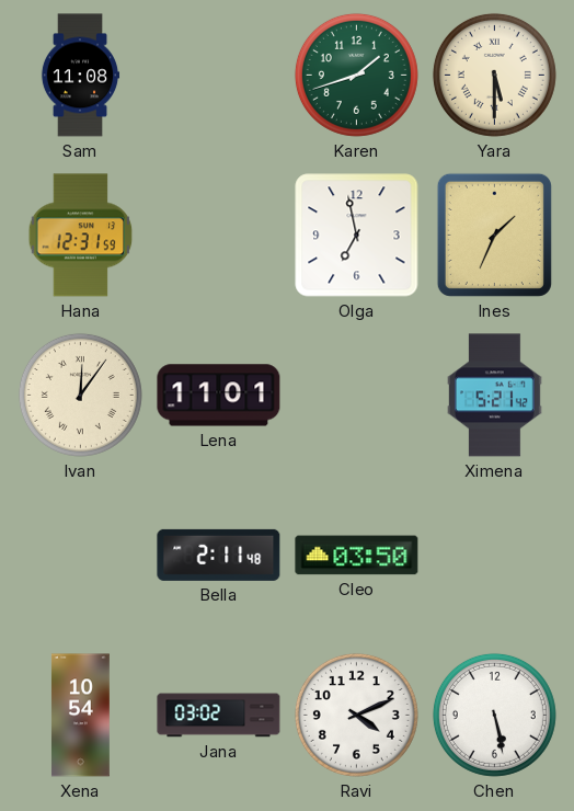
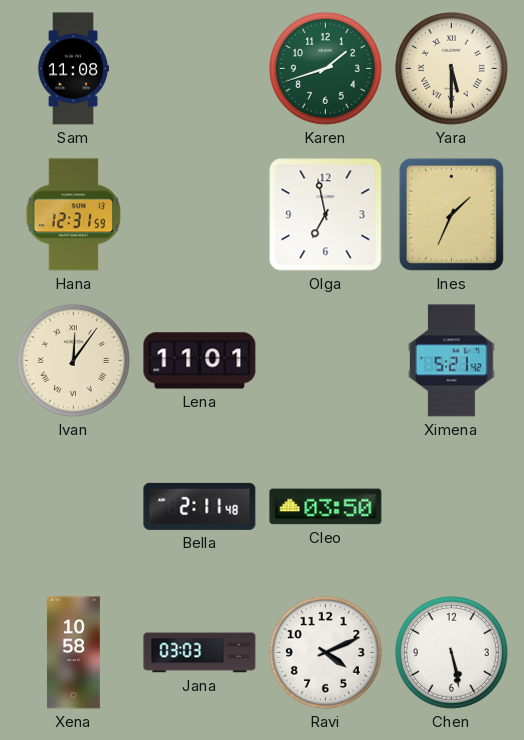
Xena: 10:54 -> 10:58
Jana: 03:02 -> 03:03
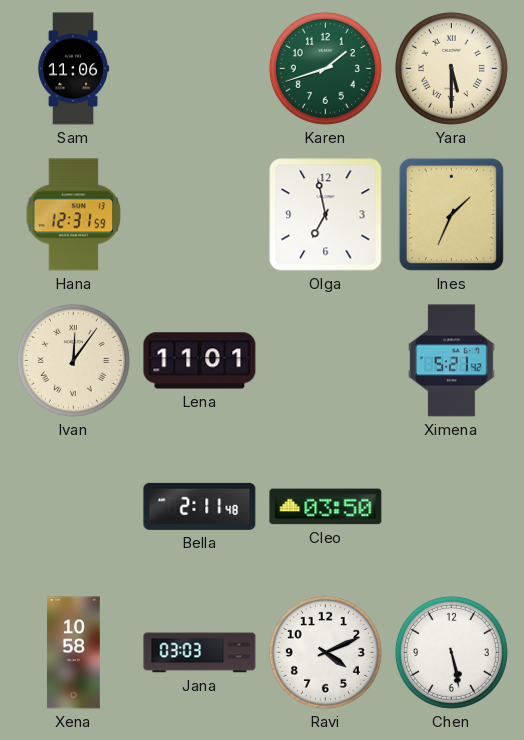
Sam: 11:08 -> 11:06
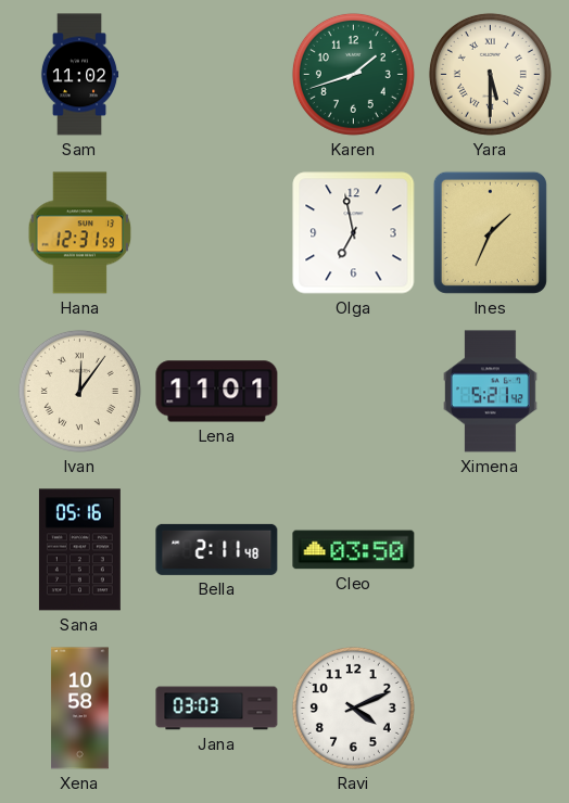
Sam: 11:06 -> 11:02
Sana: none -> 05:16
Chen: 5:28 -> none
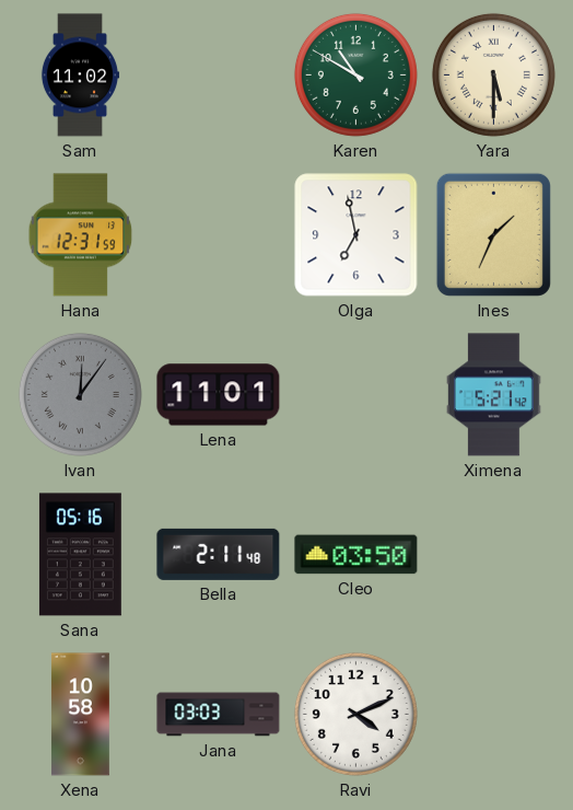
Karen: 1:42 -> 10:50
Ivan dial: cream -> grey
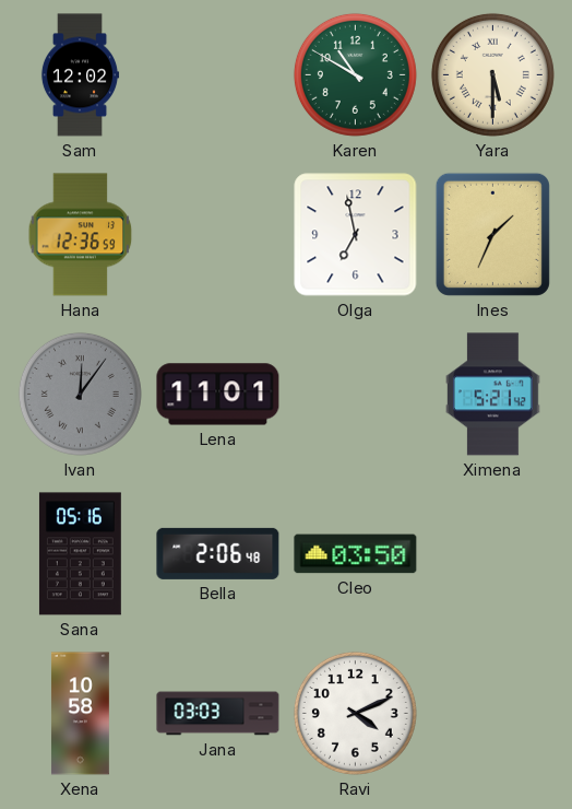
Sam: 11:02 -> 12:02
Hana: 12:31 -> 12:36
Bella: 2:11 -> 2:06
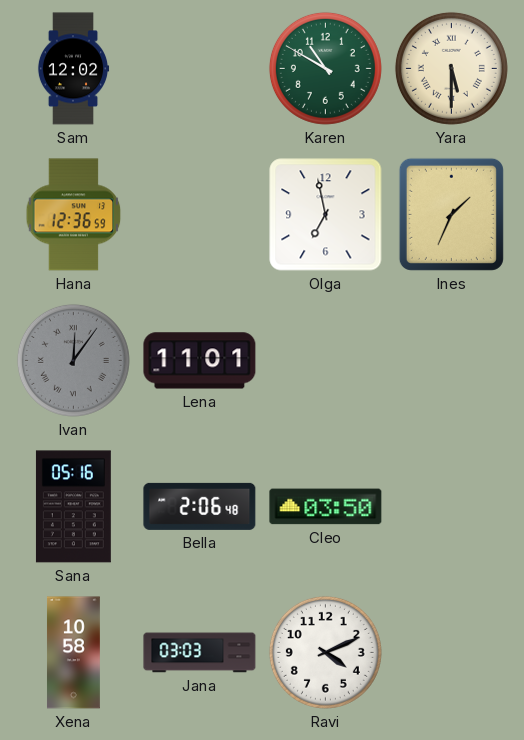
Ximena: 5:21 -> none
